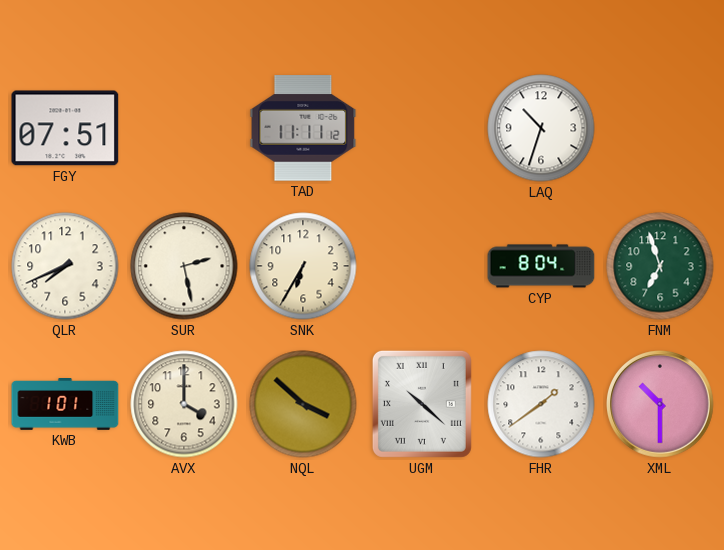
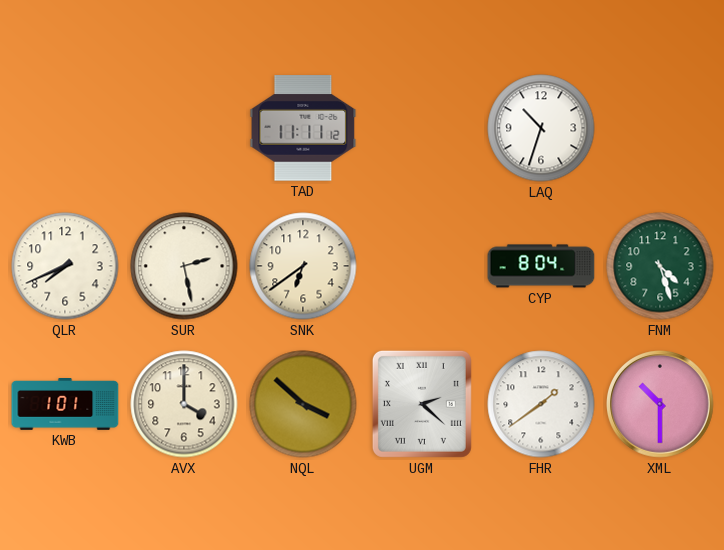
FGY: 07:51 -> none
SNK: 6:35 -> 6:39
FNM: 6:57 -> 4:27
UGM: 10:22 -> 2:22
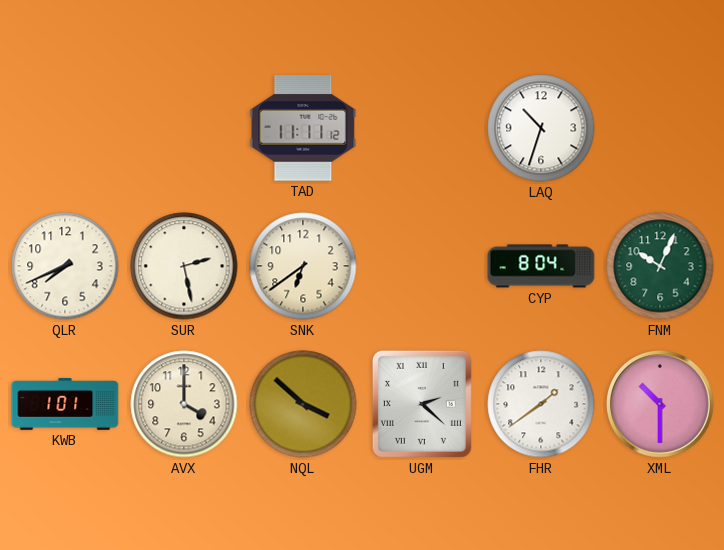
FNM: 4:27 -> 10:04
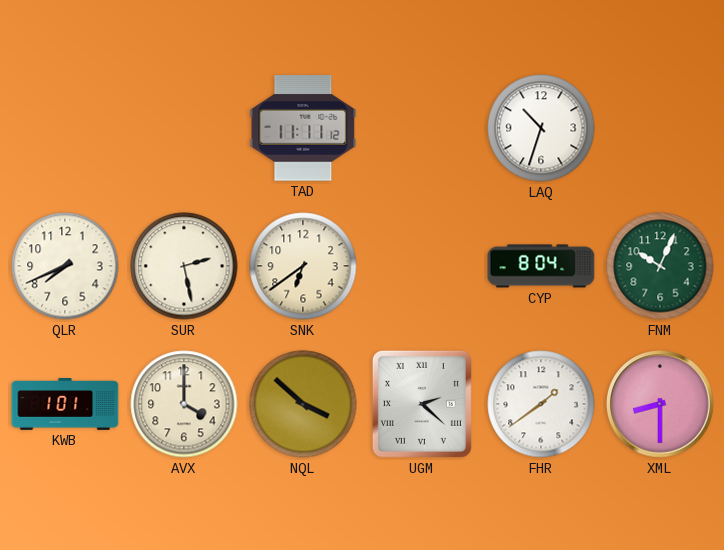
XML: 10:30 -> 8:30
